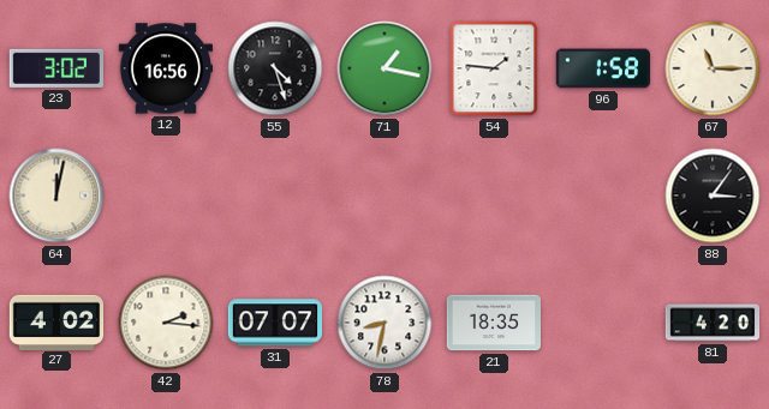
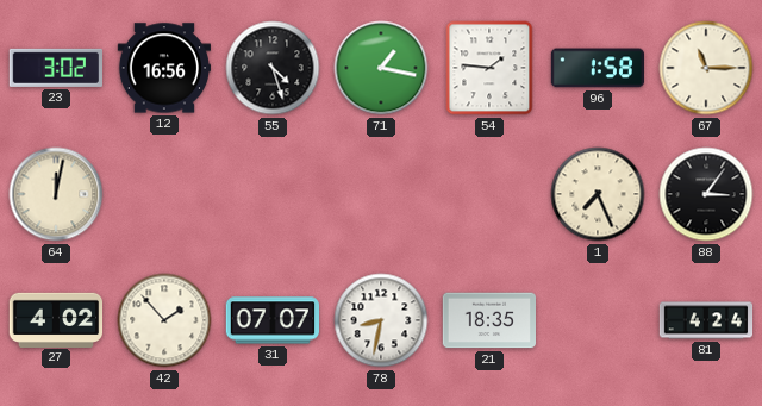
1: none -> 7:26
42: 2:16 -> 1:53
81: 4:20 -> 4:24
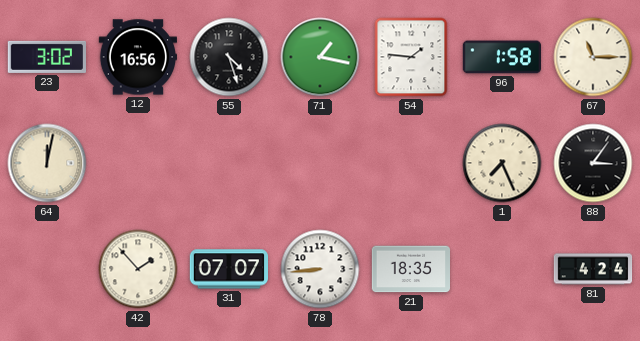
27: 4:02 -> none
78: 8:32 -> 8:44
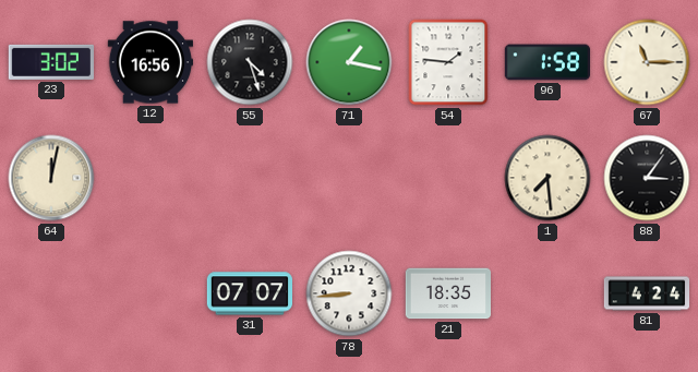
1: 7:26 -> 7:29
42: 1:53 -> none
